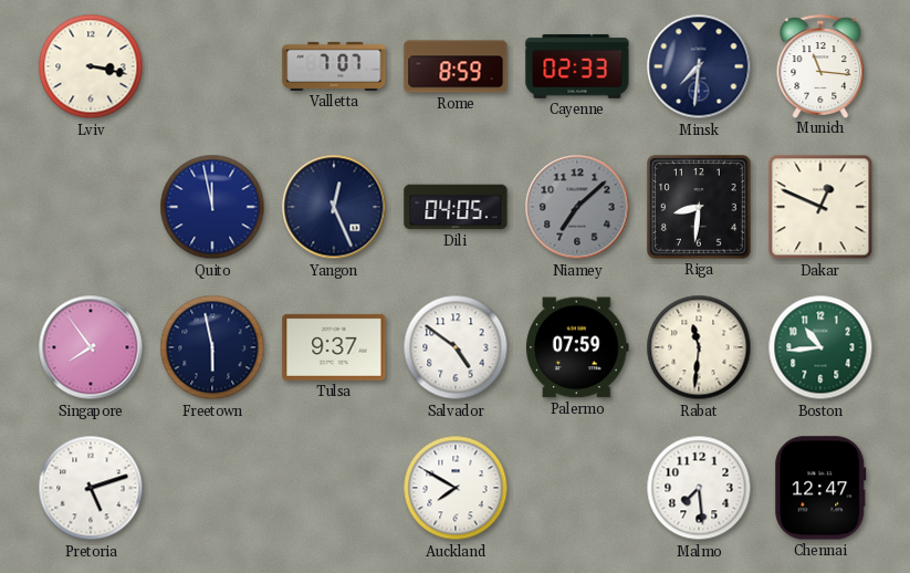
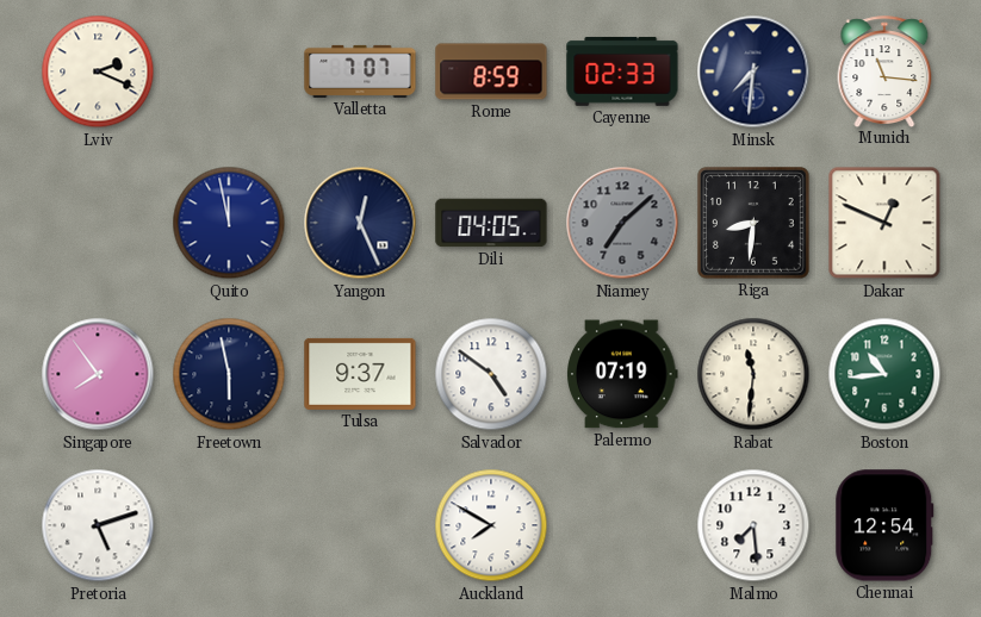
Lviv: 3:17 -> 2:19
Palermo: 07:59 -> 07:19
Chennai: 12:47 -> 12:54
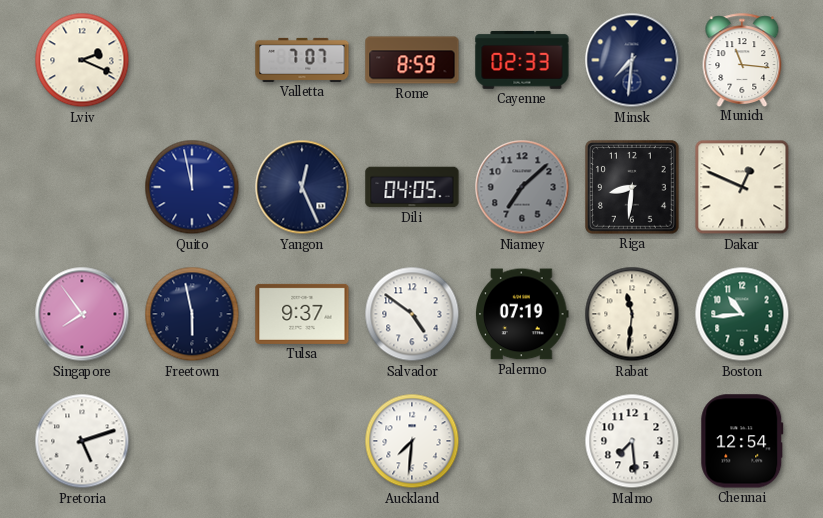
Auckland: 7:50 -> 7:31
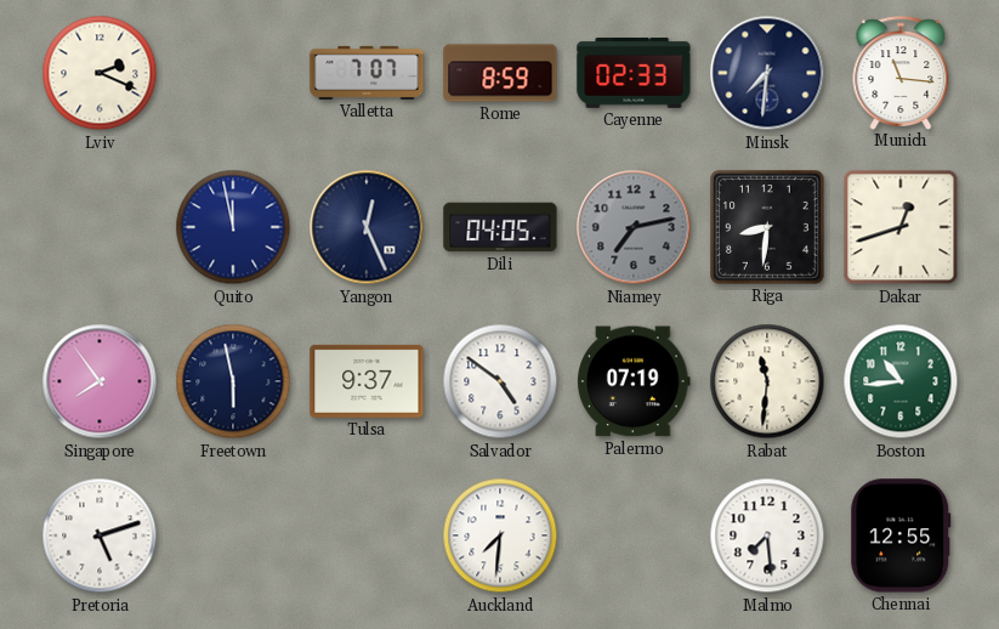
Niamey: 7:08 -> 7:13
Dakar: 12:49 -> 12:42
Chennai: 12:54 -> 12:55
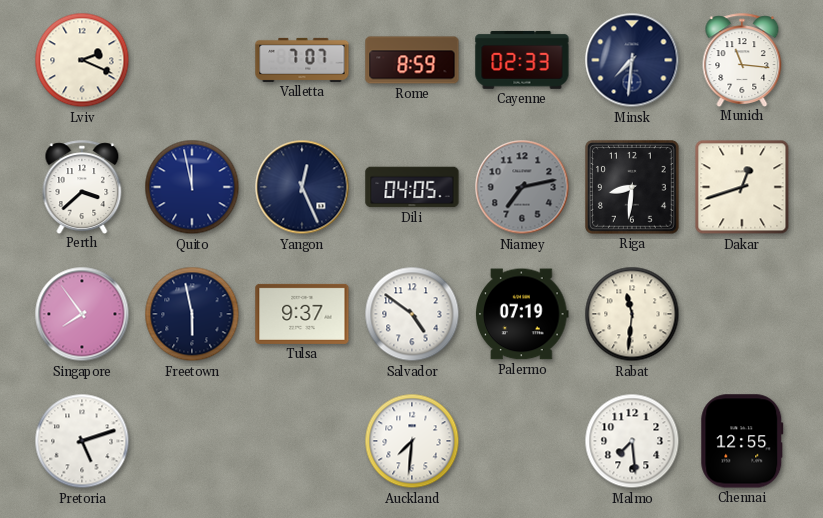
Perth: none -> 3:38
Boston: 10:44 -> none
